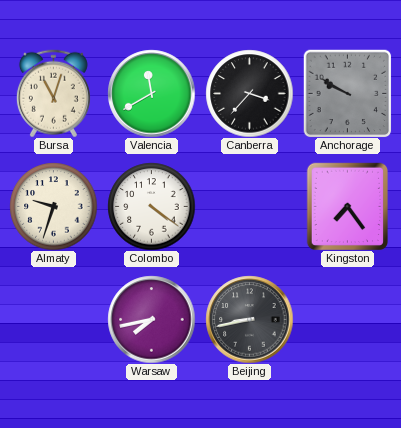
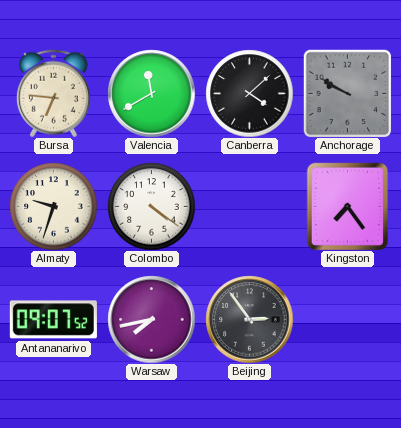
Bursa: 11:03 -> 6:46
Canberra: 3:37 -> 4:08
Antananarivo: none -> 09:07
Beijing: 8:43 -> 2:54
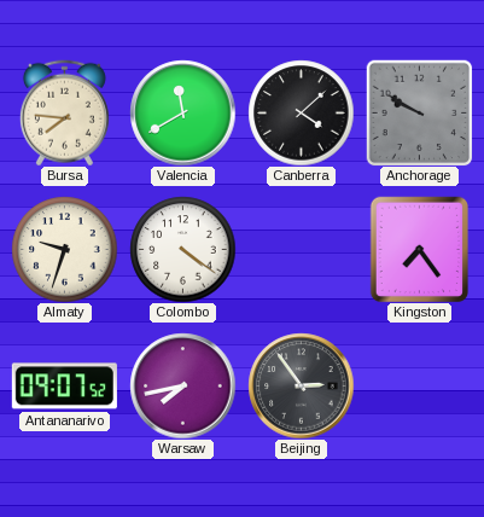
Bursa: 6:46 -> 7:46
